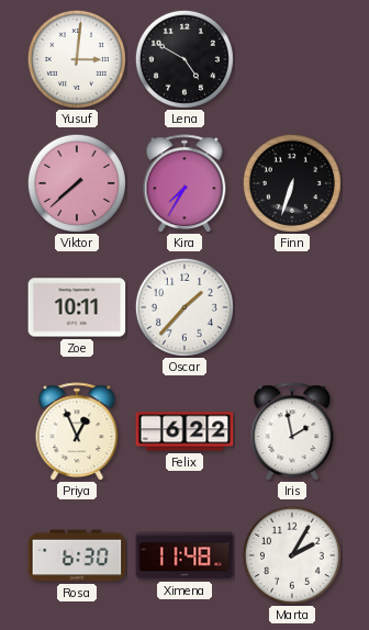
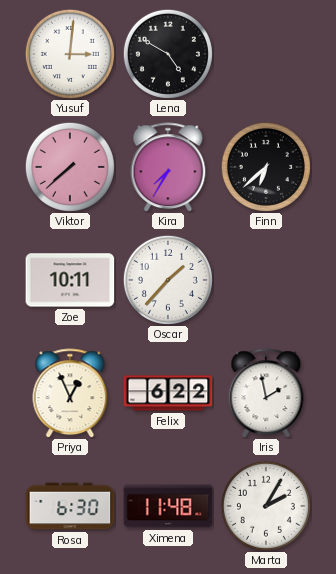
Finn: 6:33 -> 6:38
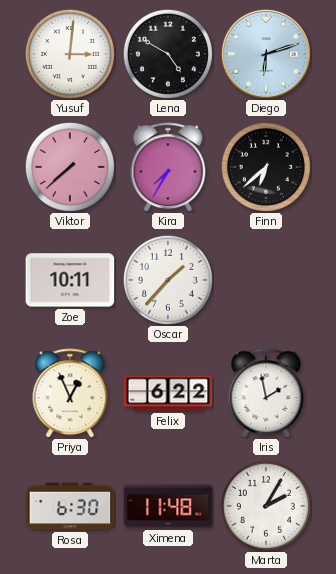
Diego: none -> 6:12
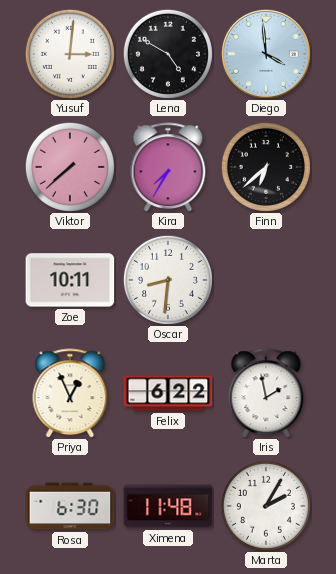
Diego: 6:12 -> 3:59
Oscar: 1:37 -> 8:31
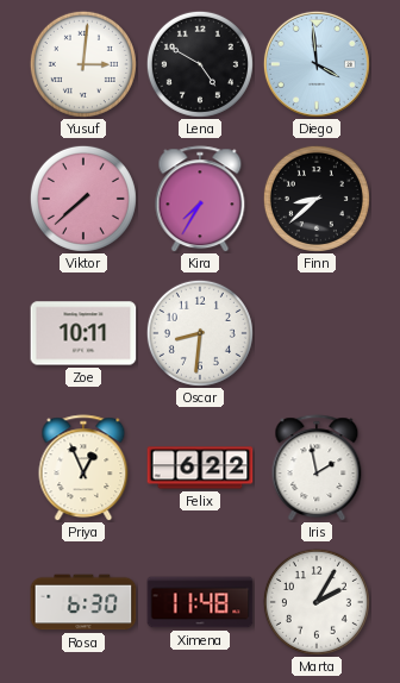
Finn: 6:38 -> 8:38
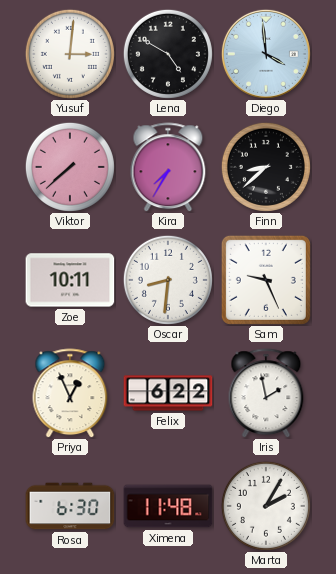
Sam: none -> 9:26
